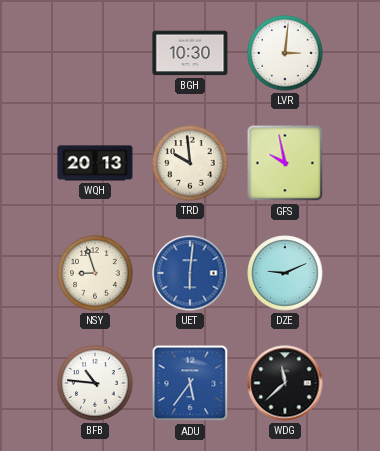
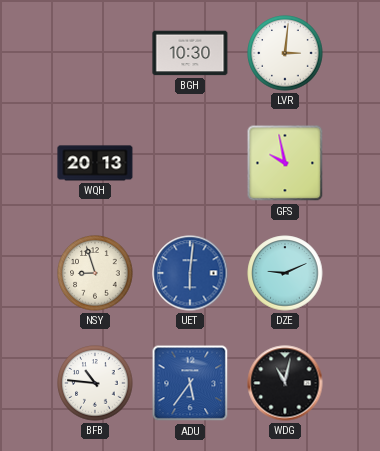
TRD: 9:59 -> none
WDG: 11:38 -> 11:02
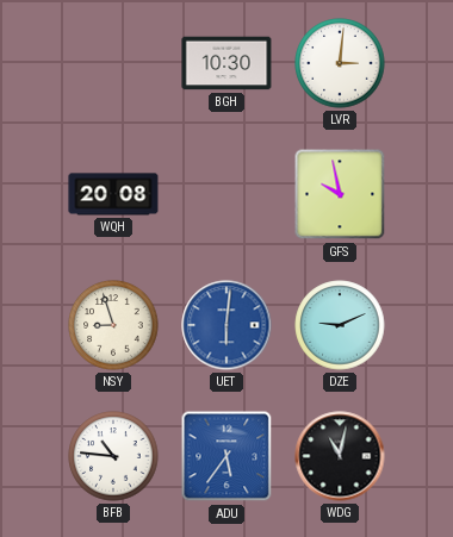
WQH: 20:13 -> 20:08
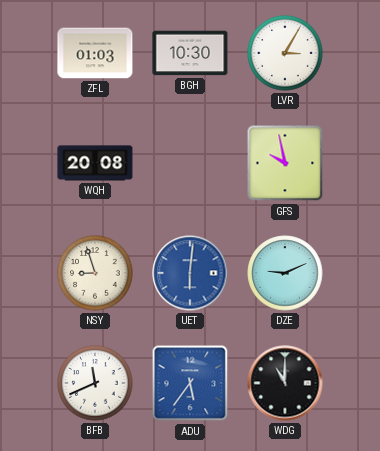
ZFL: none -> 01:03
LVR: 3:01 -> 3:05
BFB: 10:46 -> 11:41
WDG: 11:02 -> 11:00
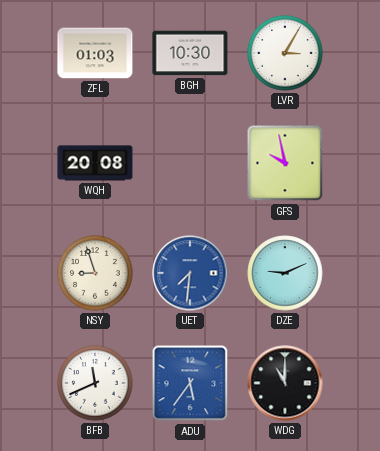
UET: 6:01 -> 7:31
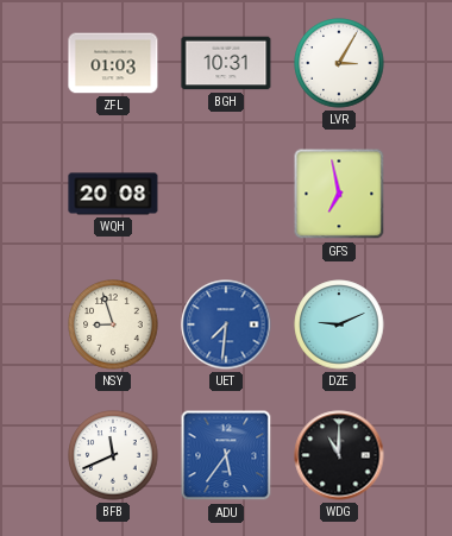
BGH: 10:30 -> 10:31
GFS: 9:58 -> 6:58
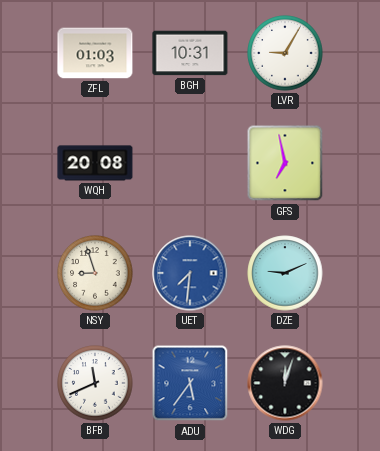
LVR: 3:05 -> 9:05
WDG: 11:00 -> 12:03
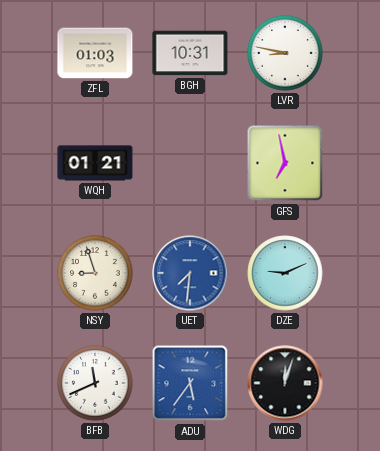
LVR: 9:05 -> 8:47
WQH: 20:08 -> 01:21
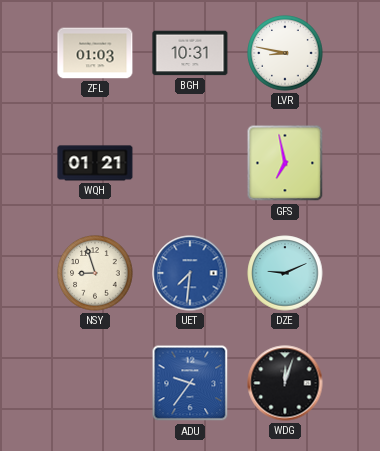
BFB: 11:41 -> none
ADU: 5:36 -> 9:36
